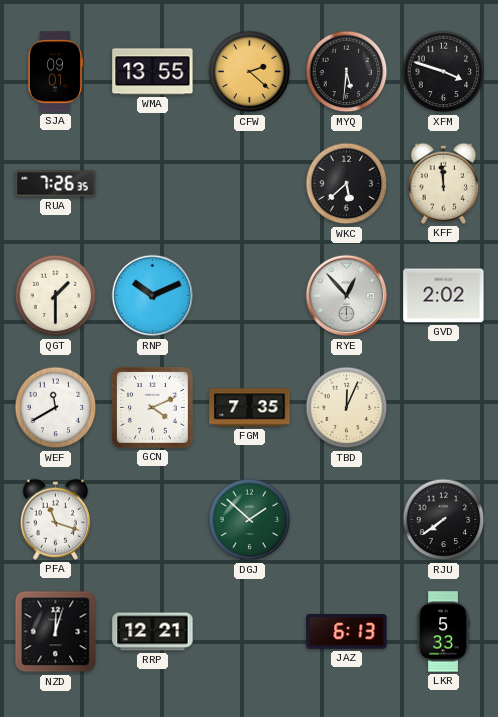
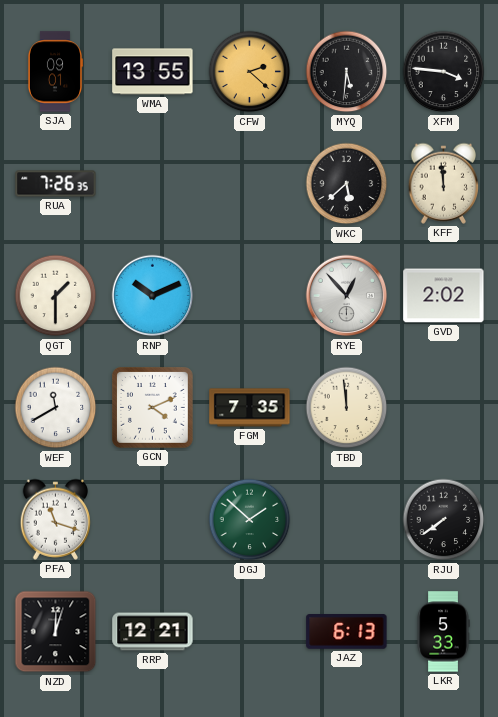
XFM: 3:48 -> 3:46
TBD: 12:04 -> 11:59
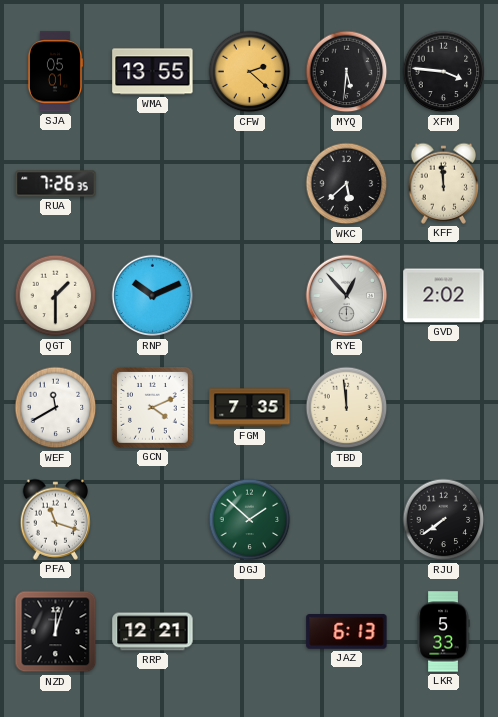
SJA: 09:01 -> 05:01
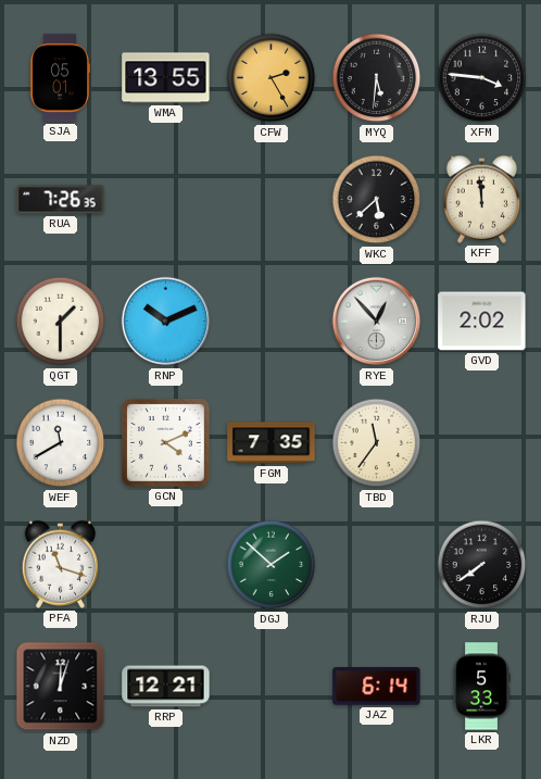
CFW: 2:22 -> 2:25
TBD: 11:59 -> 11:36
JAZ: 6:13 -> 6:14
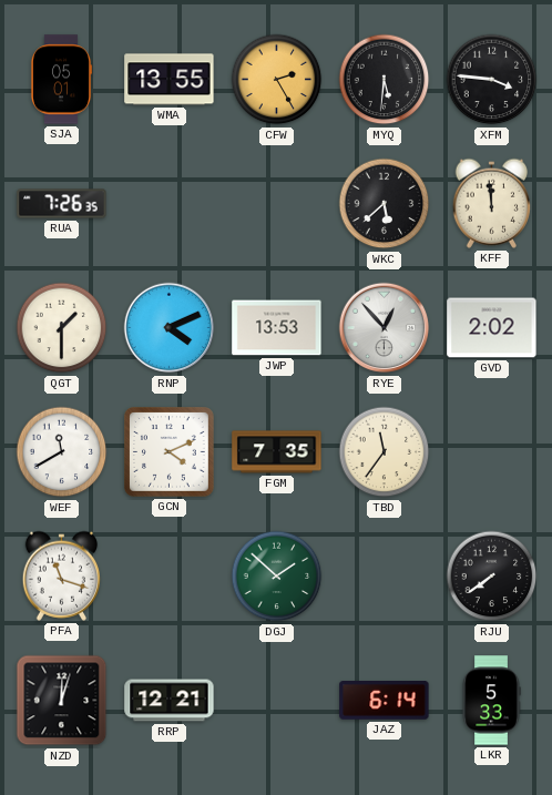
RNP: 10:11 -> 4:11
JWP: none -> 13:53
